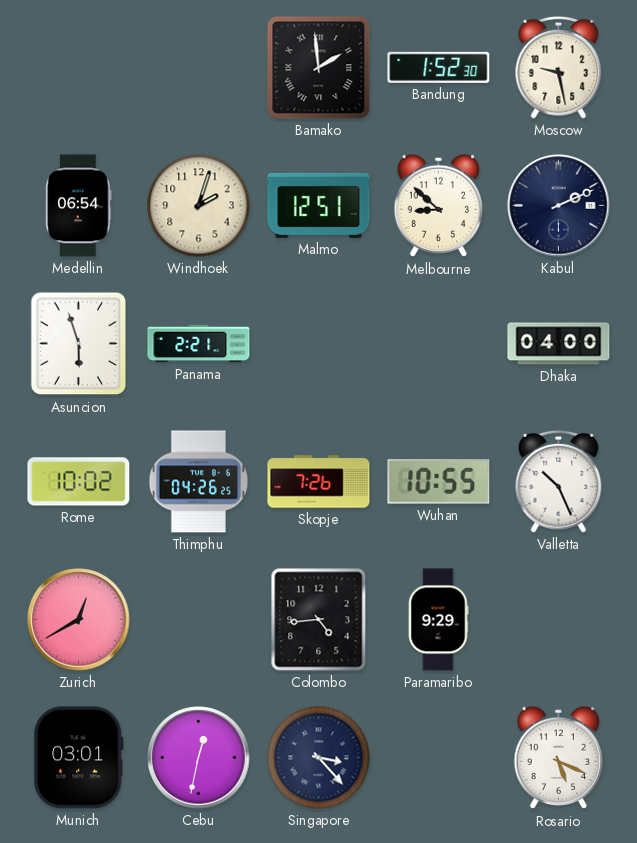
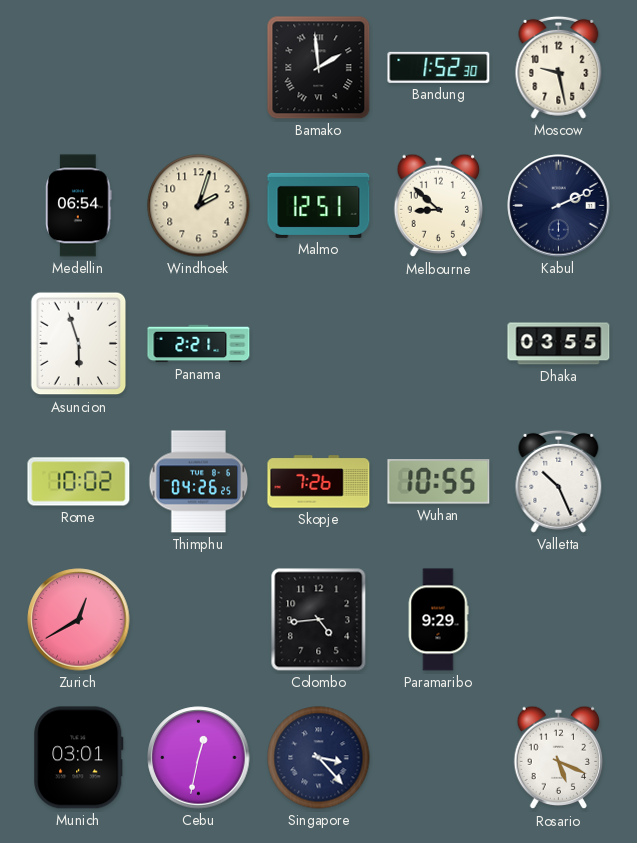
Dhaka: 04:00 -> 03:55
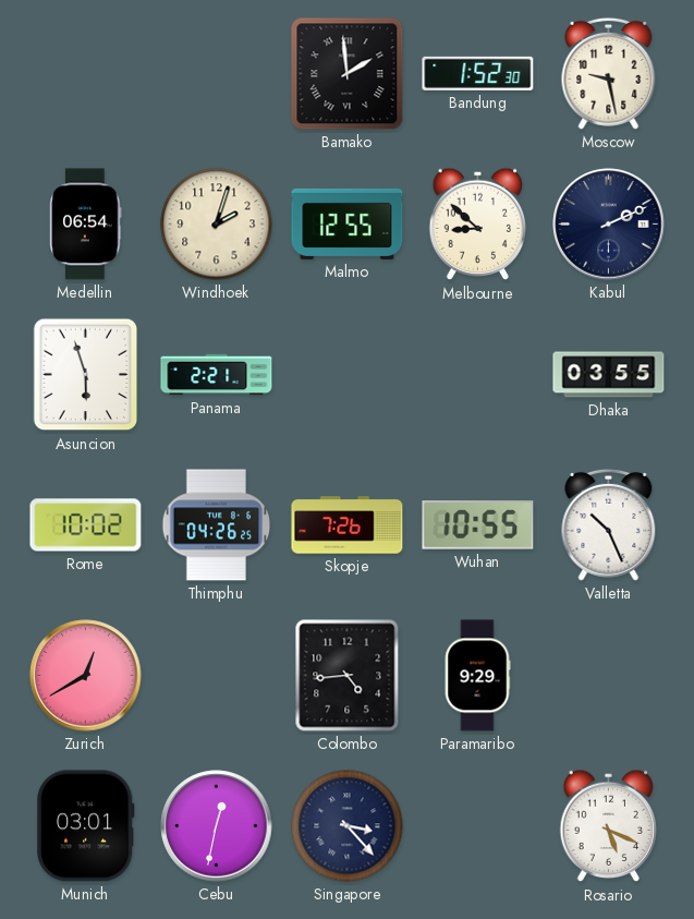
Malmo: 12:51 -> 12:55
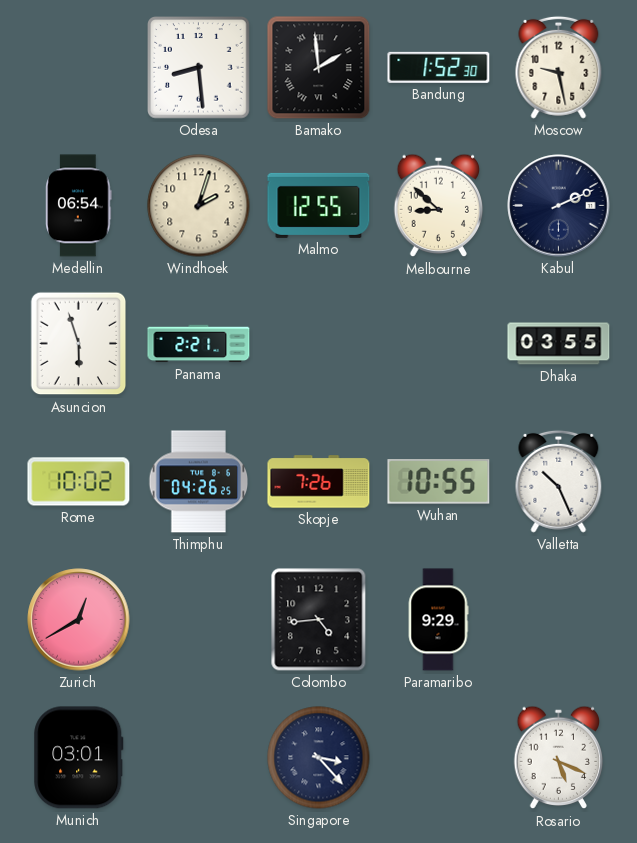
Odesa: none -> 8:29
Cebu: 12:32 -> none
